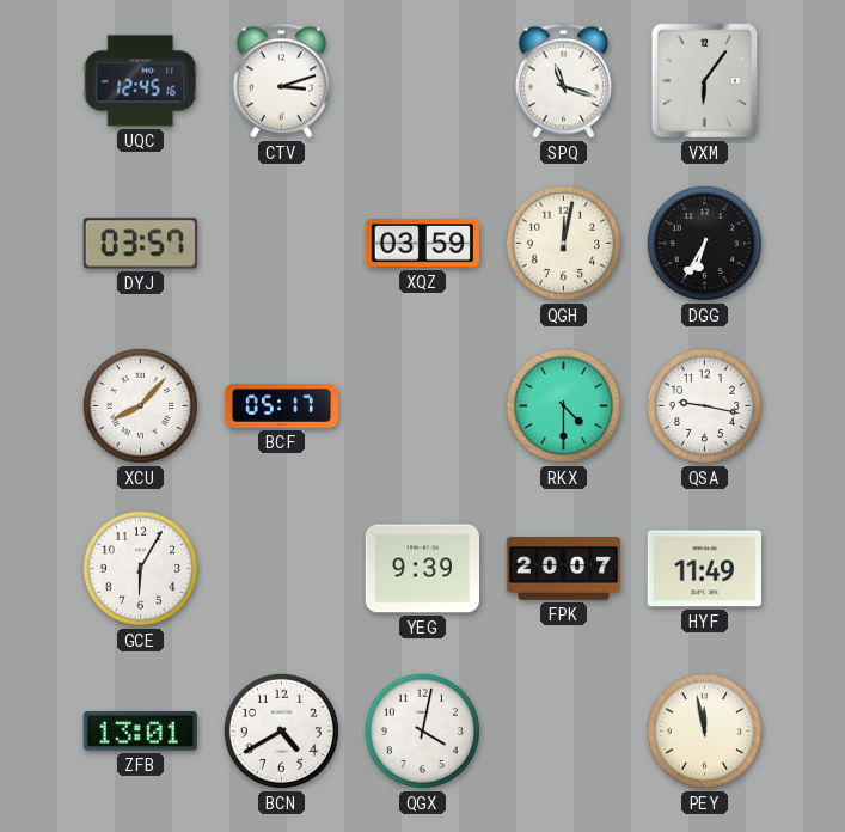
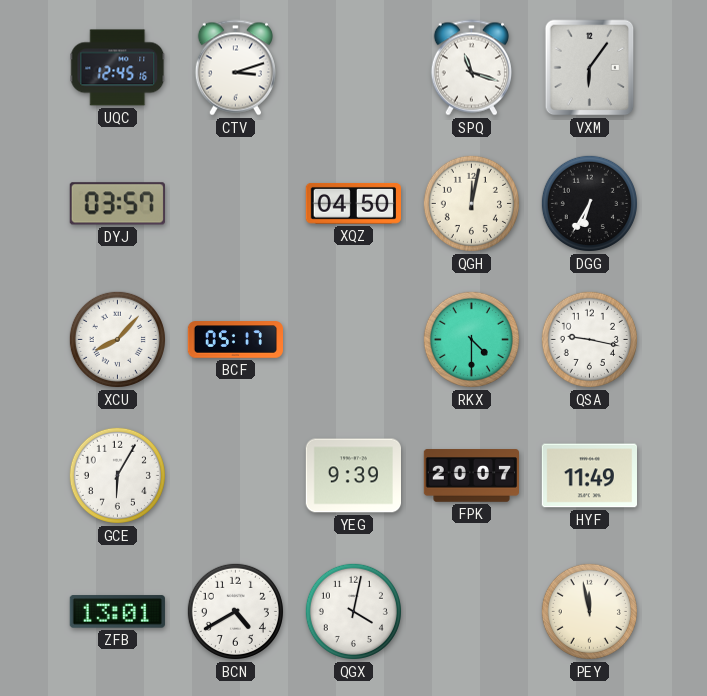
XQZ: 03:59 -> 04:50
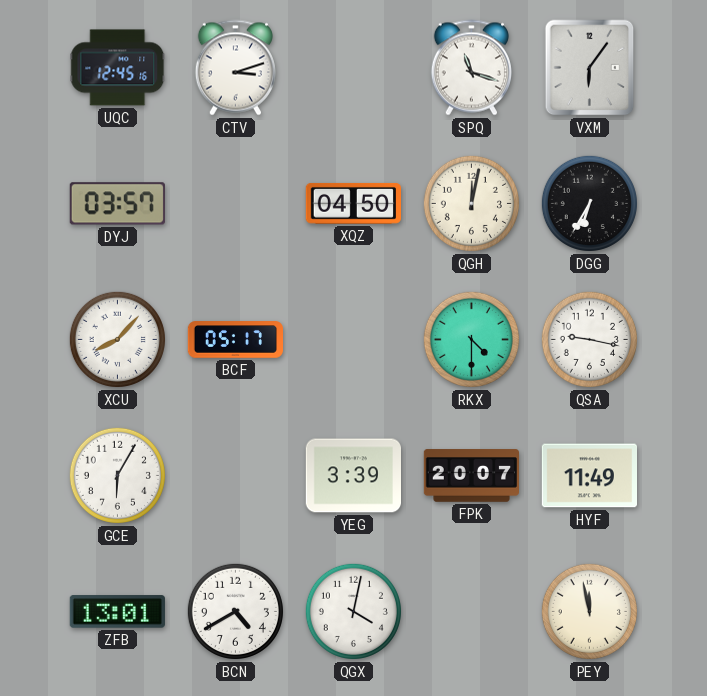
YEG: 9:39 -> 3:39
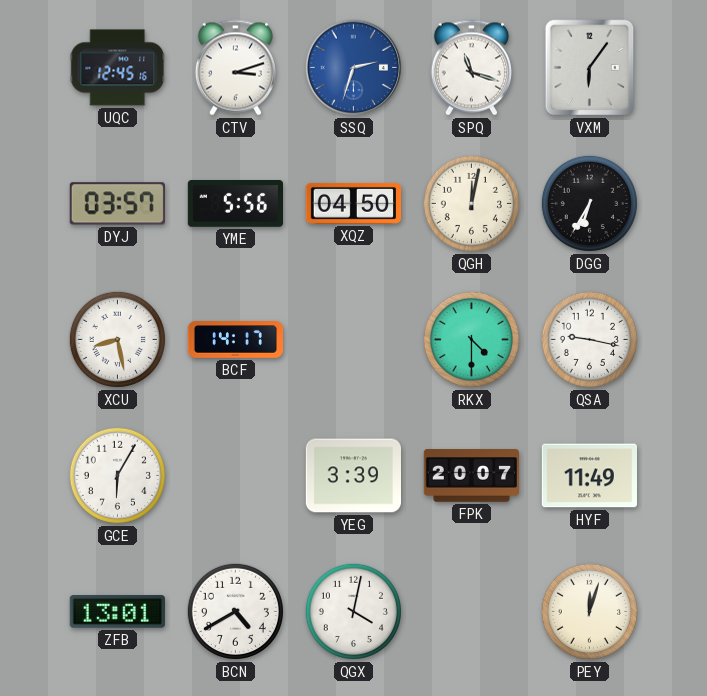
SSQ: none -> 2:33
YME: none -> 5:56
XCU: 8:07 -> 8:28
BCF: 05:17 -> 14:17
PEY: 11:58 -> 12:03
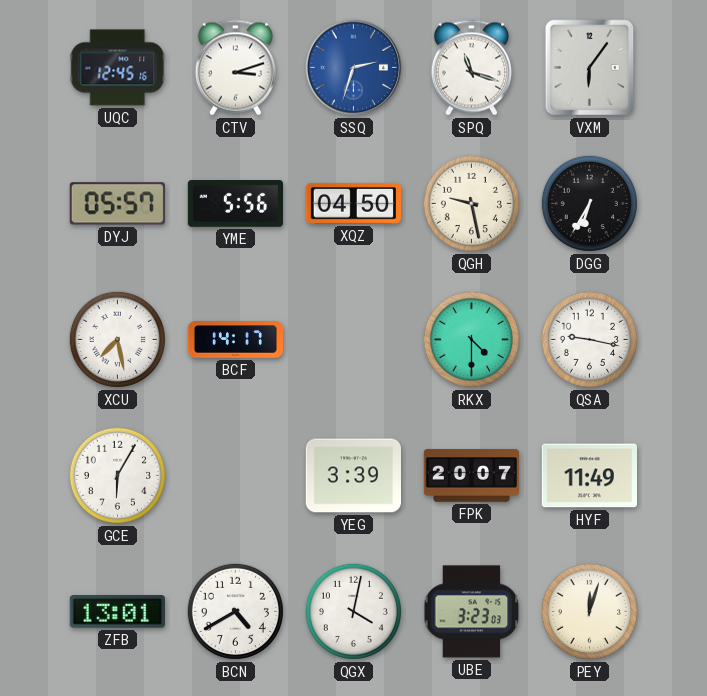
DYJ: 03:57 -> 05:57
QGH: 12:02 -> 9:28
XCU: 8:28 -> 7:28
UBE: none -> 3:23
